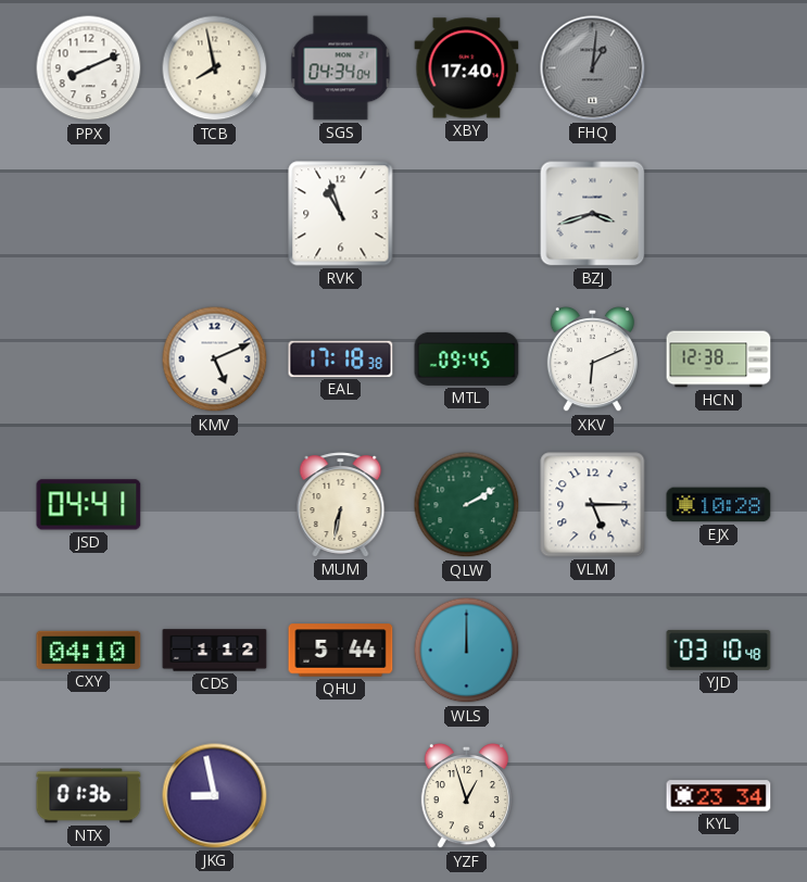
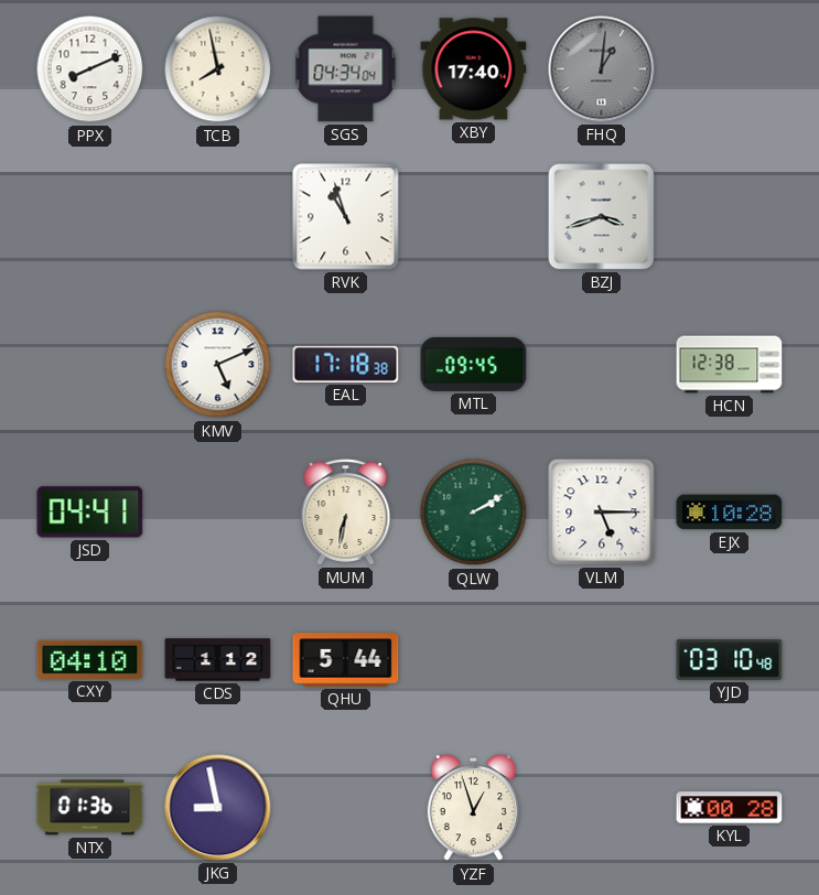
XKV: 6:11 -> none
WLS: 12:00 -> none
KYL: 23:34 -> 00:28
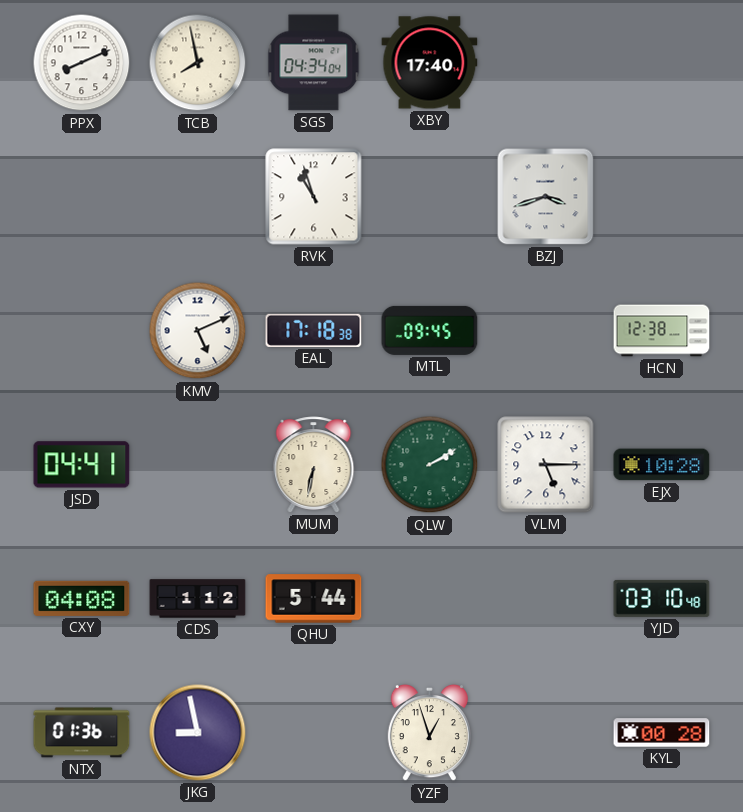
FHQ: 1:01 -> none
CXY: 04:10 -> 04:08
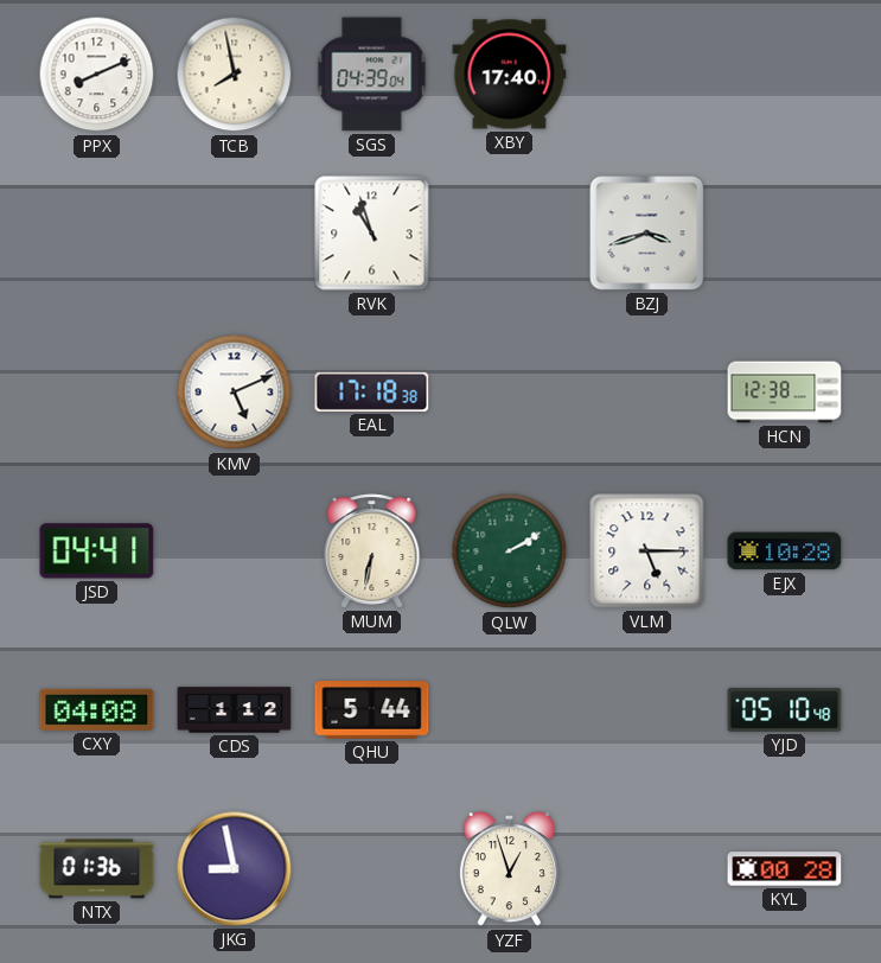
SGS: 04:34 -> 04:39
MTL: 09:45 -> none
YJD: 03:10 -> 05:10
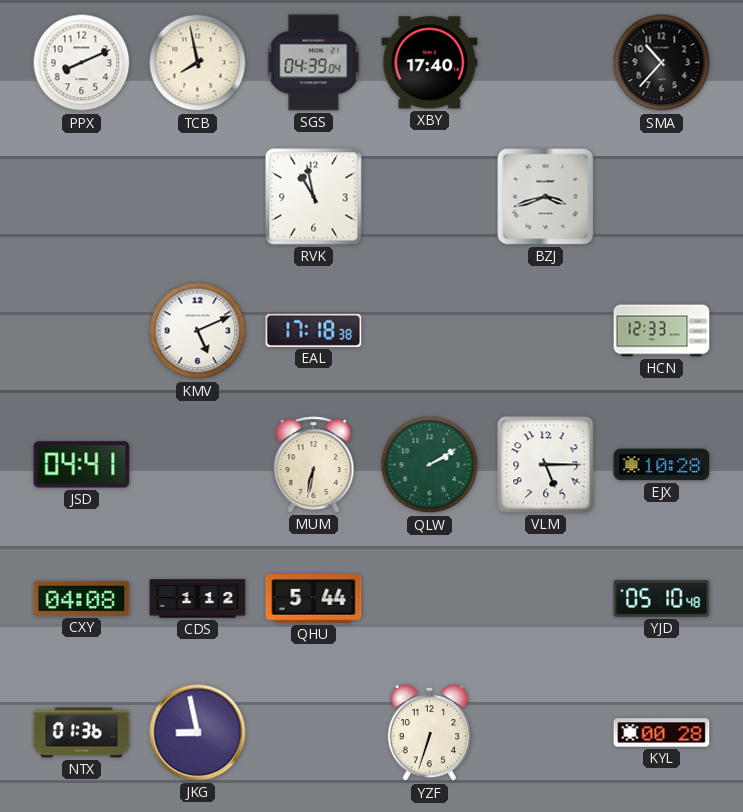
SMA: none -> 10:37
RVK: 10:57 -> 10:58
HCN: 12:38 -> 12:33
YZF: 12:57 -> 6:33
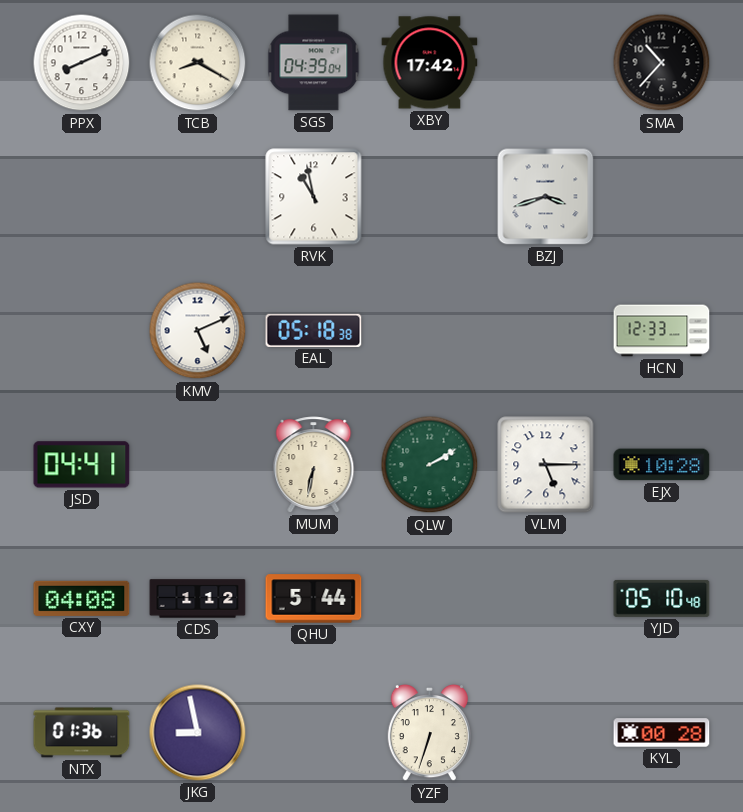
TCB: 7:58 -> 8:20
XBY: 17:40 -> 17:42
EAL: 17:18 -> 05:18
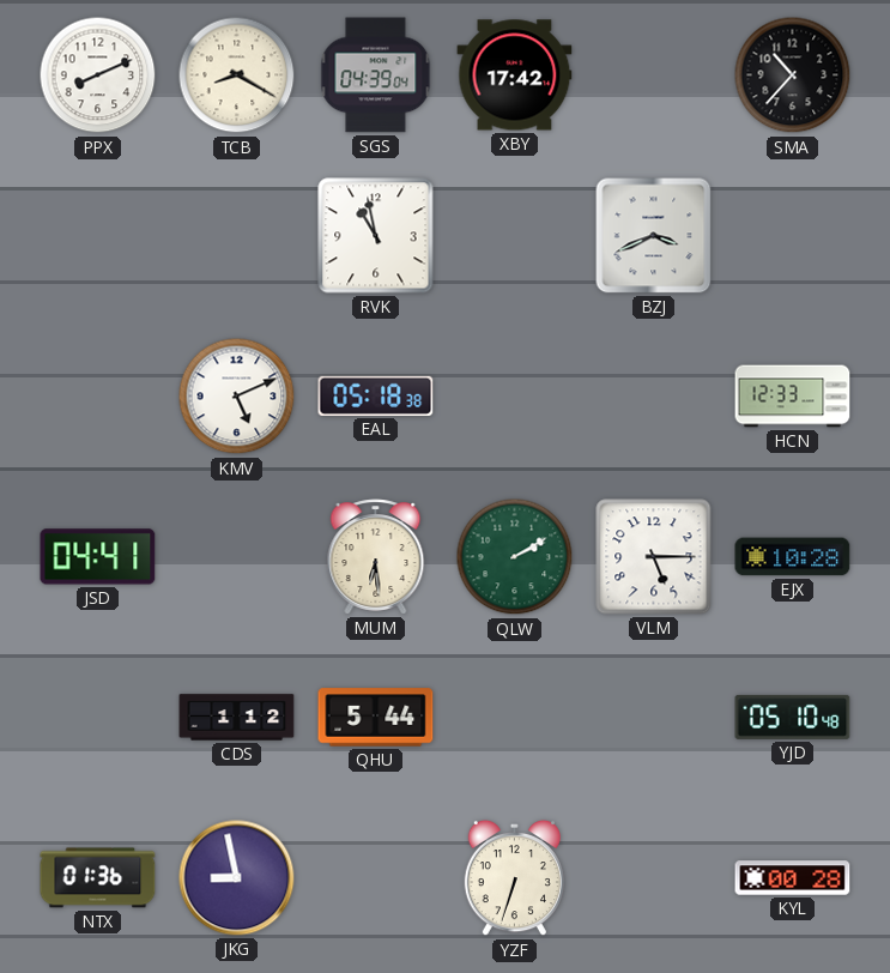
BZJ: 3:42 -> 3:41
MUM: 6:32 -> 6:29
CXY: 04:08 -> none
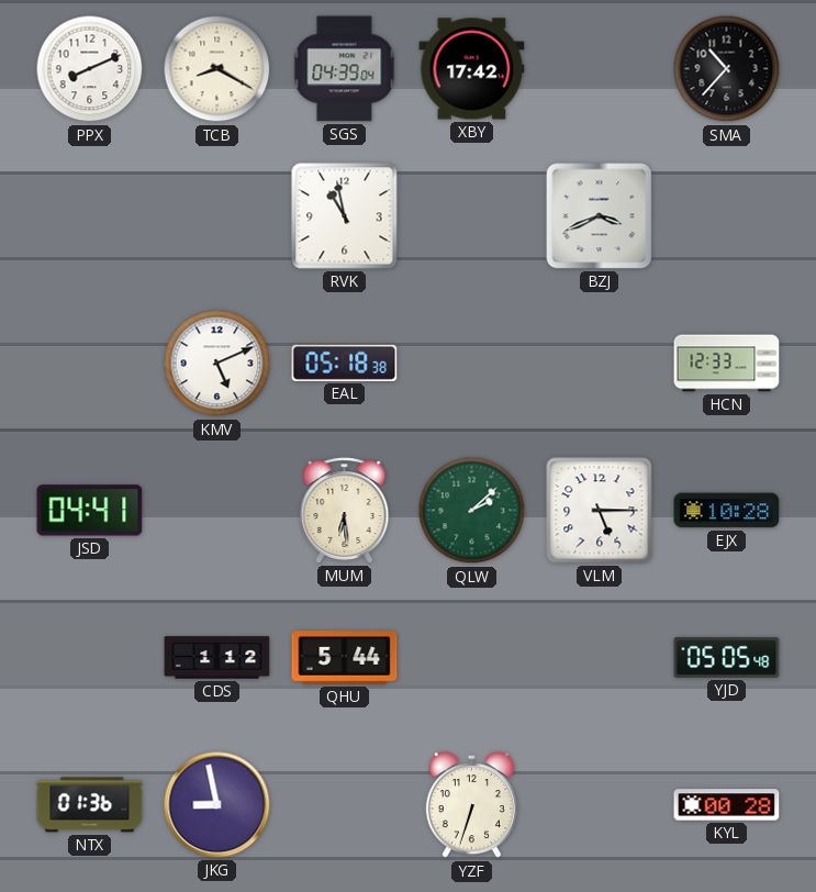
QLW: 2:10 -> 2:08
YJD: 05:10 -> 05:05
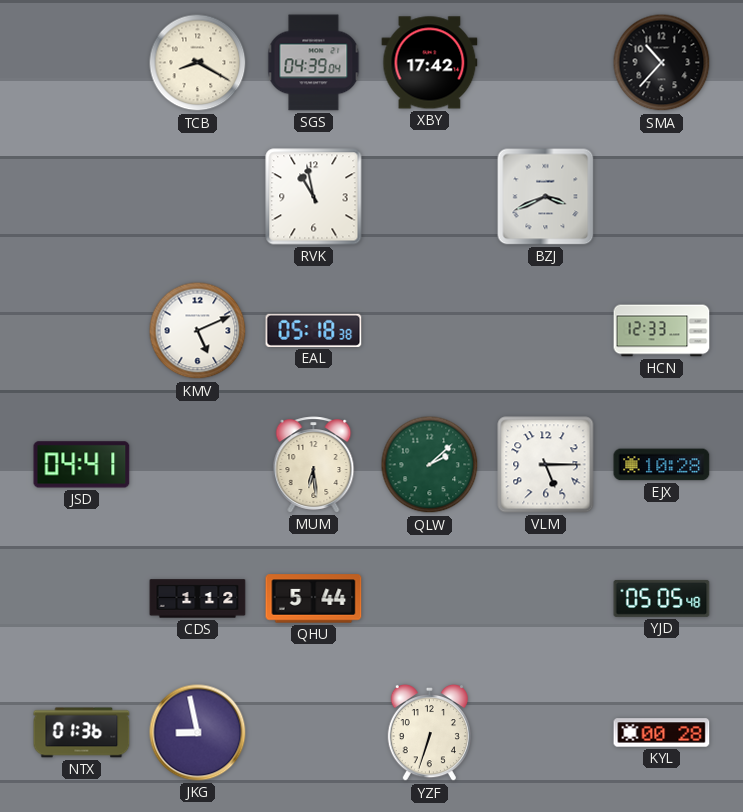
PPX: 8:11 -> none
